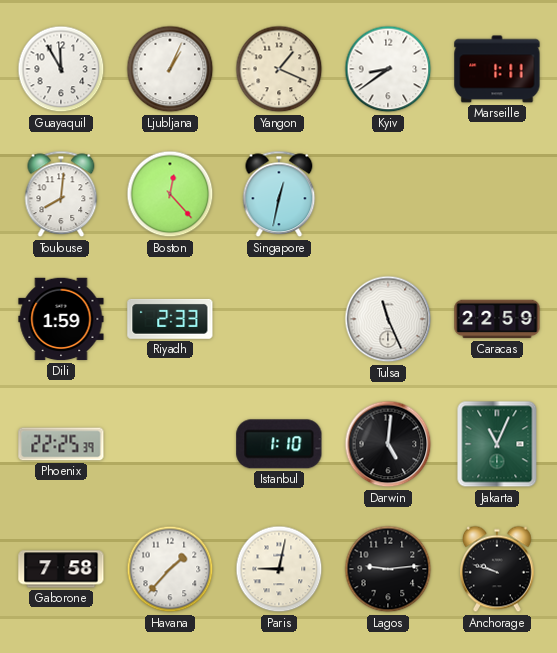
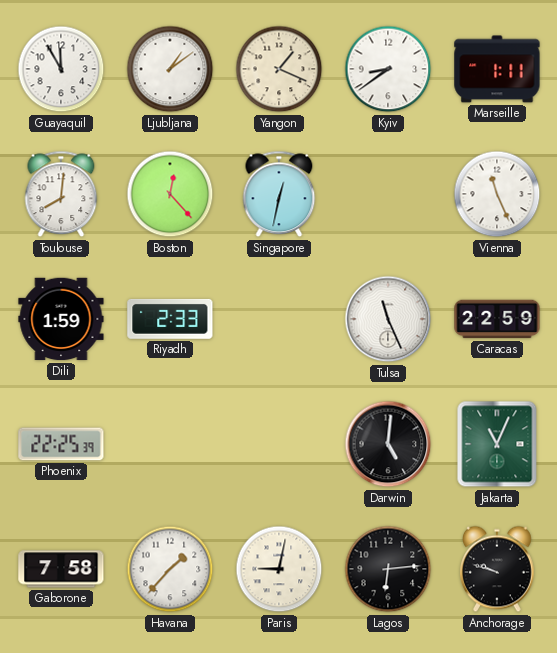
Ljubljana: 1:04 -> 1:09
Vienna: none -> 11:26
Istanbul: 1:10 -> none
Lagos: 9:14 -> 6:14
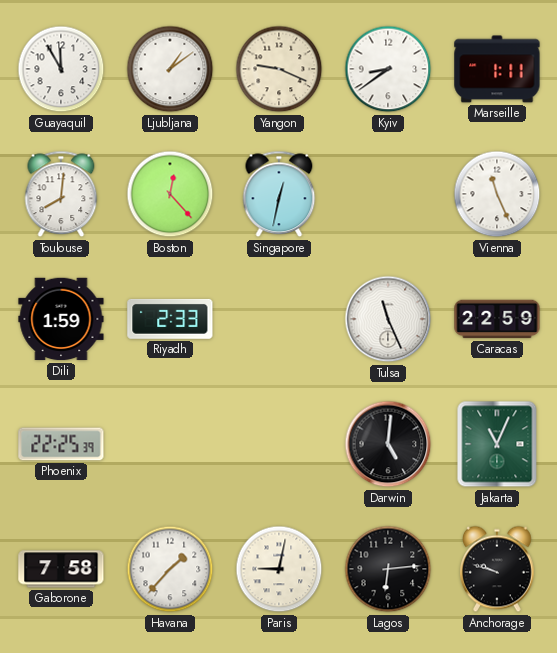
Yangon: 1:19 -> 9:19
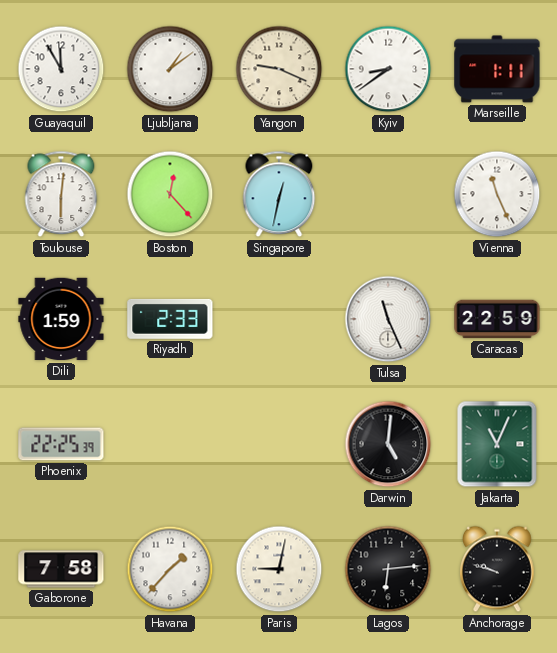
Toulouse: 8:01 -> 6:01
